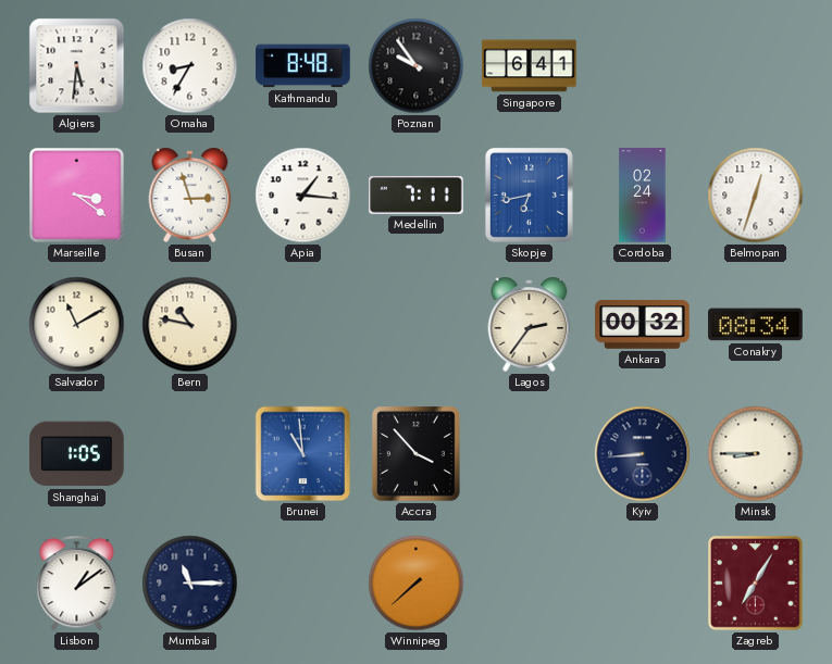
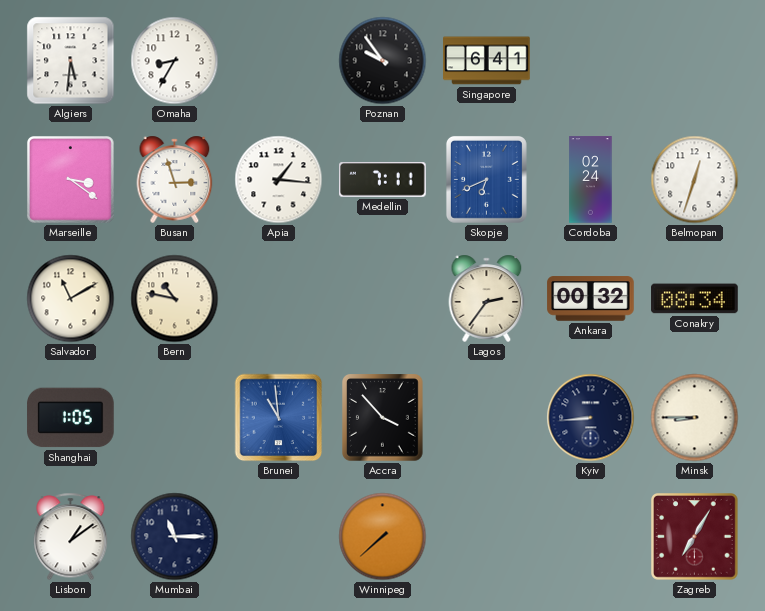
Kathmandu: 8:48 -> none
Skopje: 6:43 -> 6:41
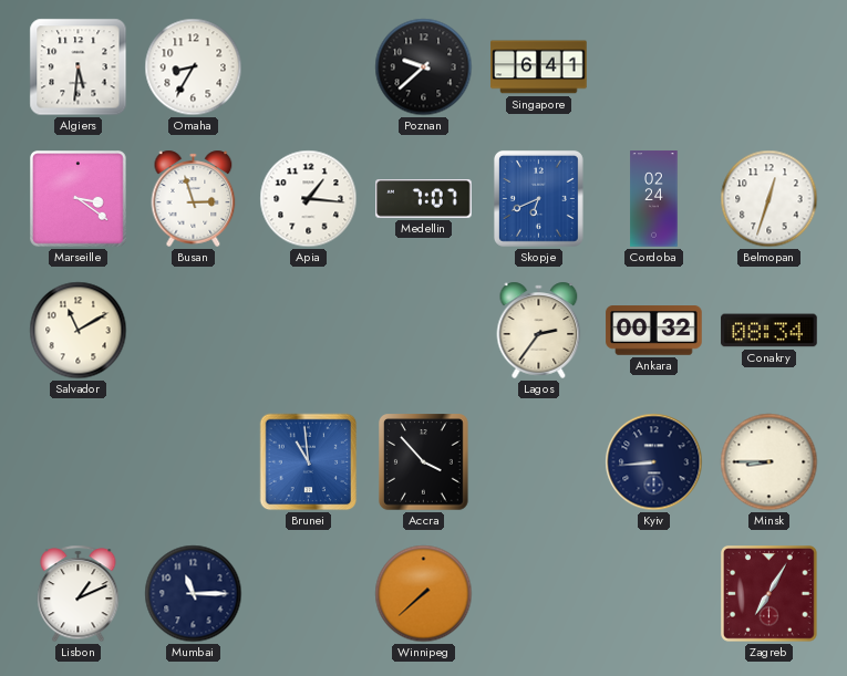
Poznan: 9:54 -> 9:38
Medellin: 7:11 -> 7:07
Bern: 10:47 -> none
Shanghai: 1:05 -> none
Lisbon: 1:09 -> 1:11
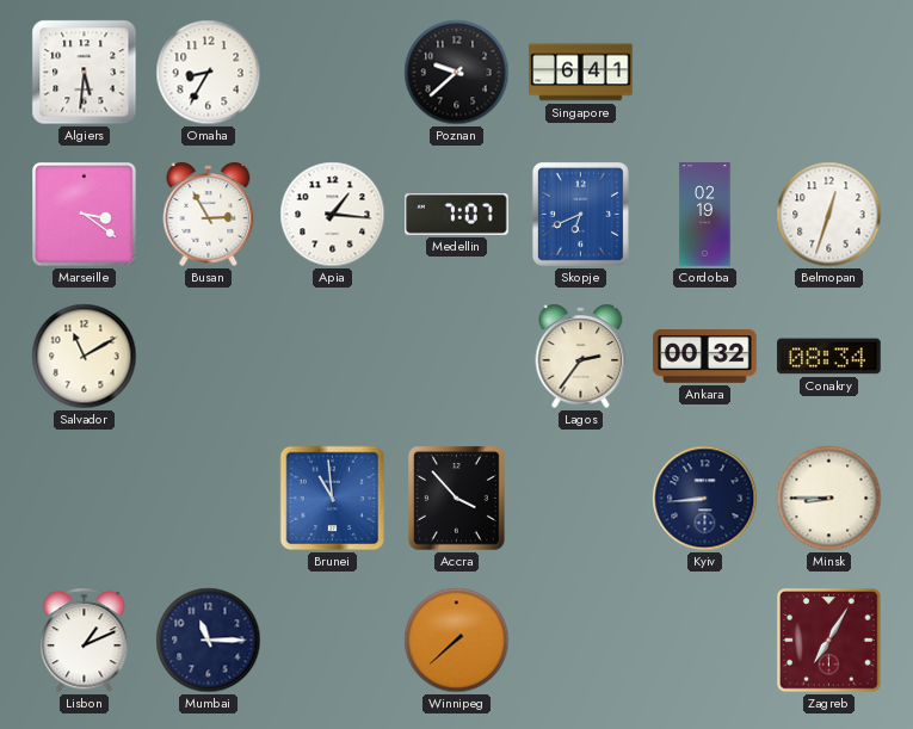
Busan: 2:57 -> 2:55
Cordoba: 02:24 -> 02:19
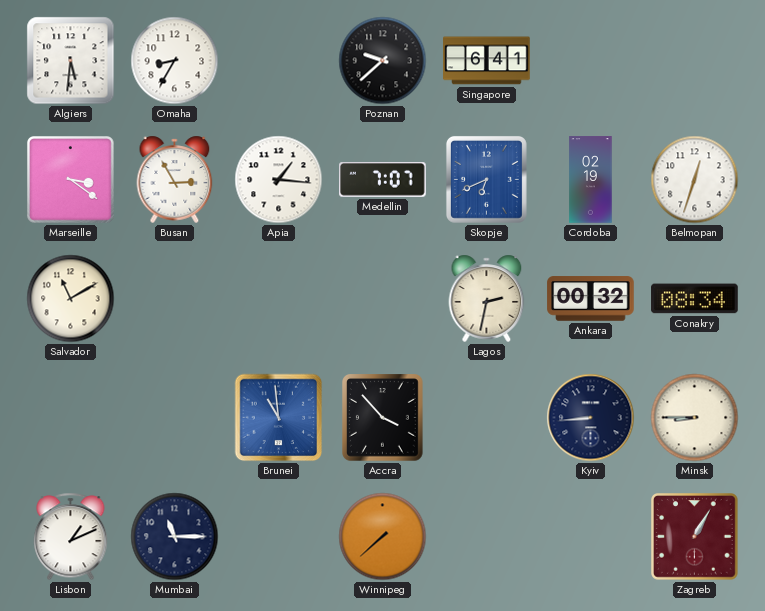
Lagos: 2:36 -> 2:32
Zagreb: 7:05 -> 1:05
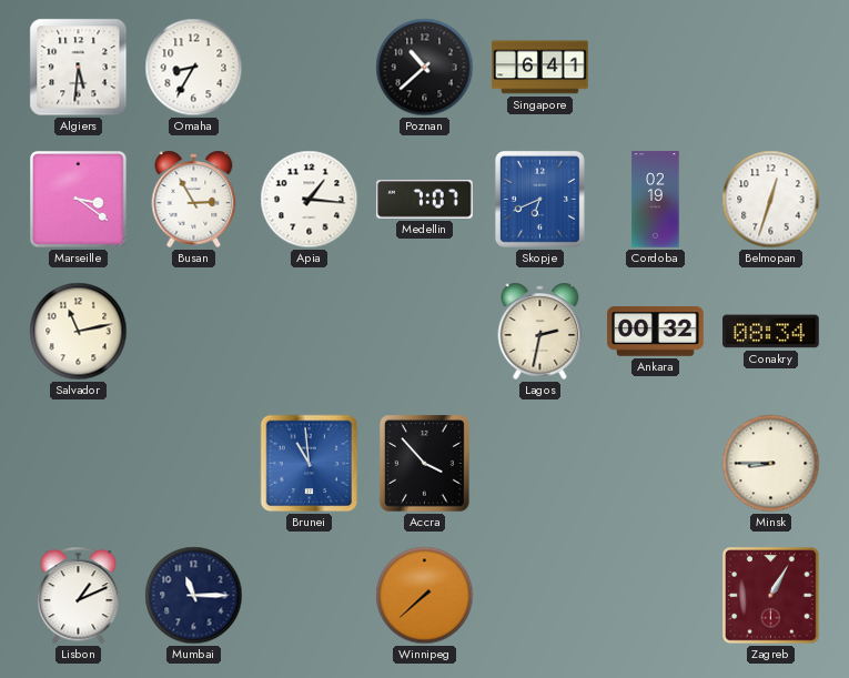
Poznan: 9:38 -> 10:38
Salvador: 11:10 -> 11:13
Kyiv: 8:44 -> none
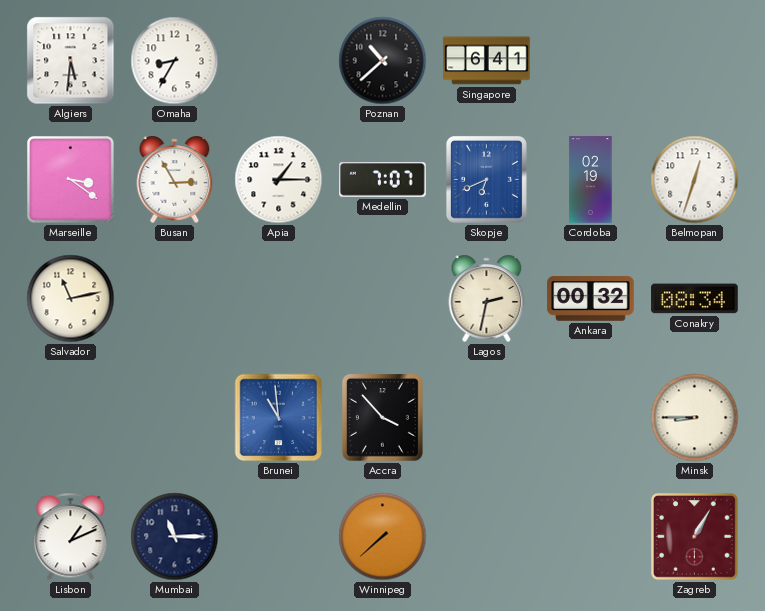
Apia: 1:16 -> 1:15
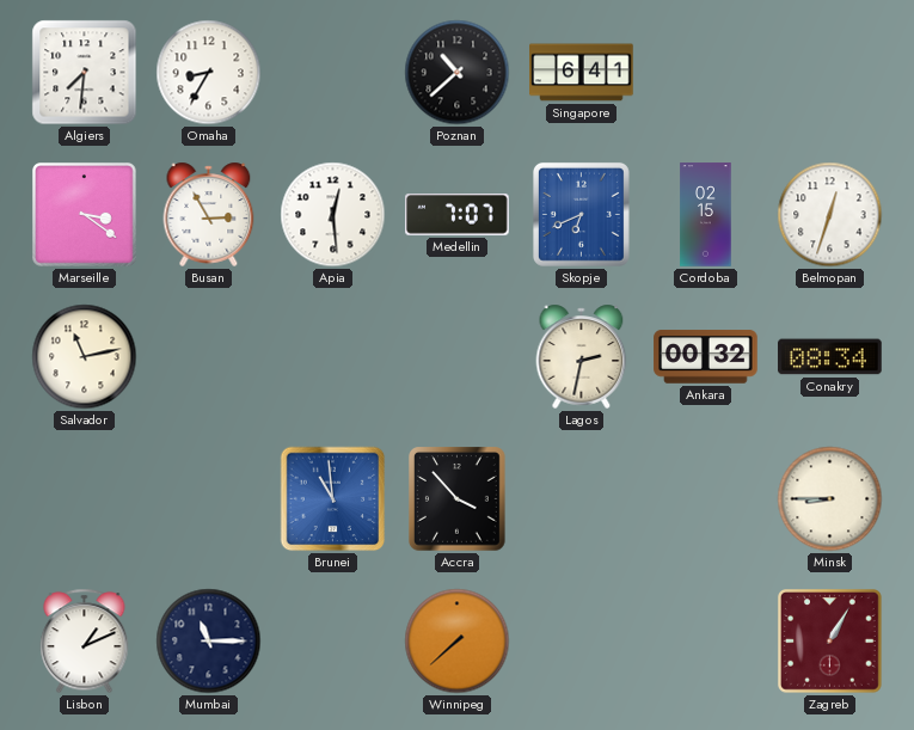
Algiers: 5:31 -> 7:31
Apia: 1:15 -> 12:29
Cordoba: 02:19 -> 02:15
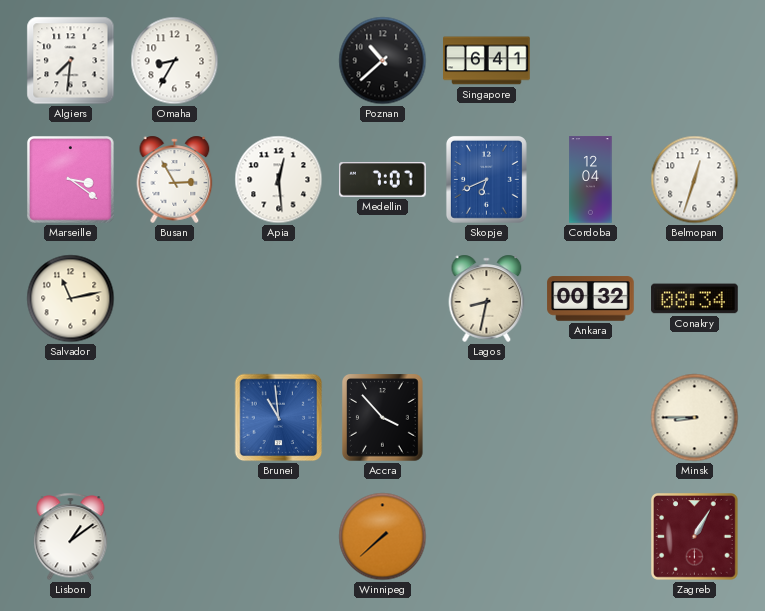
Cordoba: 02:15 -> 12:04
Lagos: 2:32 -> 8:32
Lisbon: 1:11 -> 1:09
Mumbai: 11:15 -> none
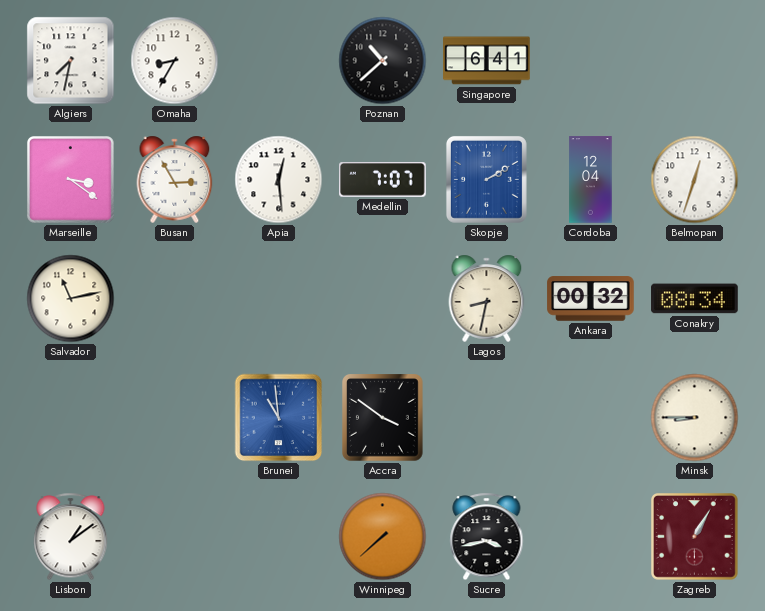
Algiers: 7:31 -> 7:32
Skopje: 6:41 -> 2:10
Accra: 3:53 -> 3:51
Sucre: none -> 3:43
